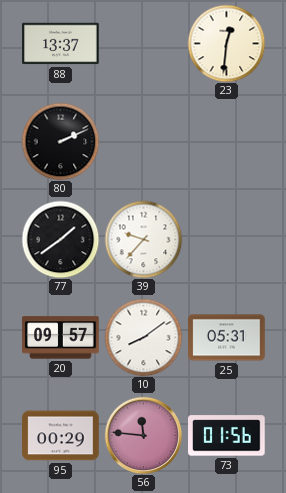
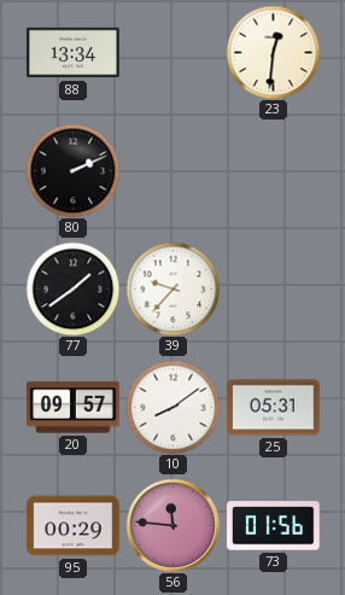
88: 13:37 -> 13:34
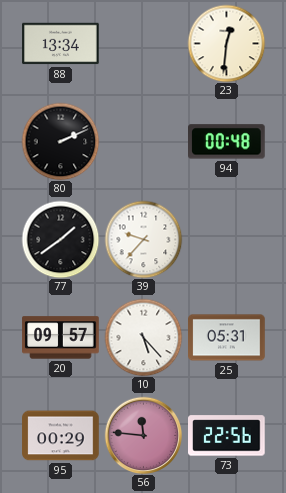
94: none -> 00:48
10: 8:09 -> 5:23
73: 01:56 -> 22:56
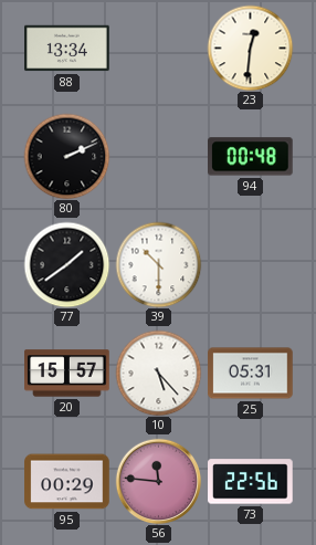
39: 9:37 -> 10:30
20: 09:57 -> 15:57
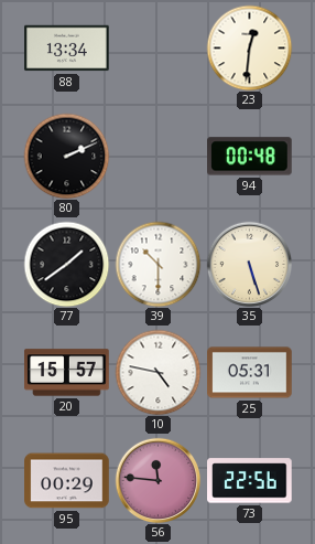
35: none -> 5:27
10: 5:23 -> 4:47
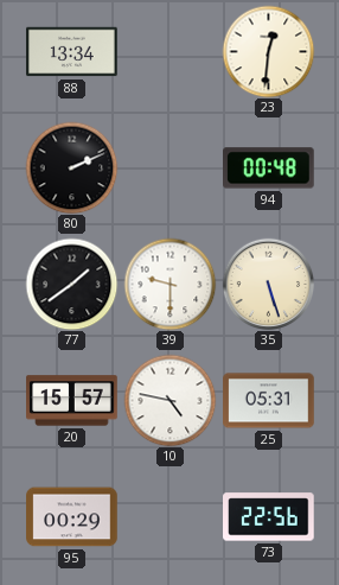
39: 10:30 -> 9:30
56: 11:46 -> none
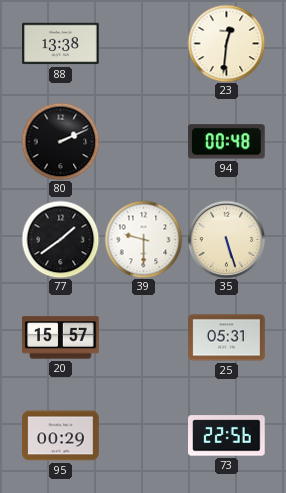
88: 13:34 -> 13:38
10: 4:47 -> none
